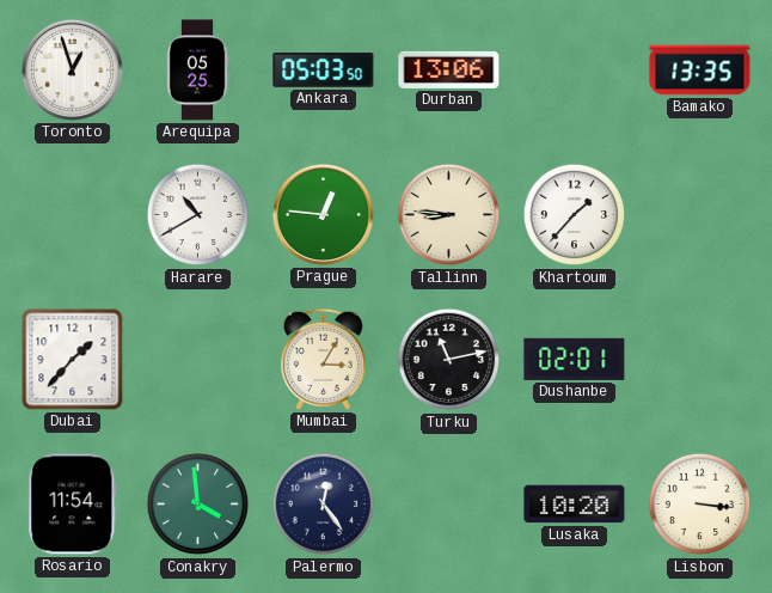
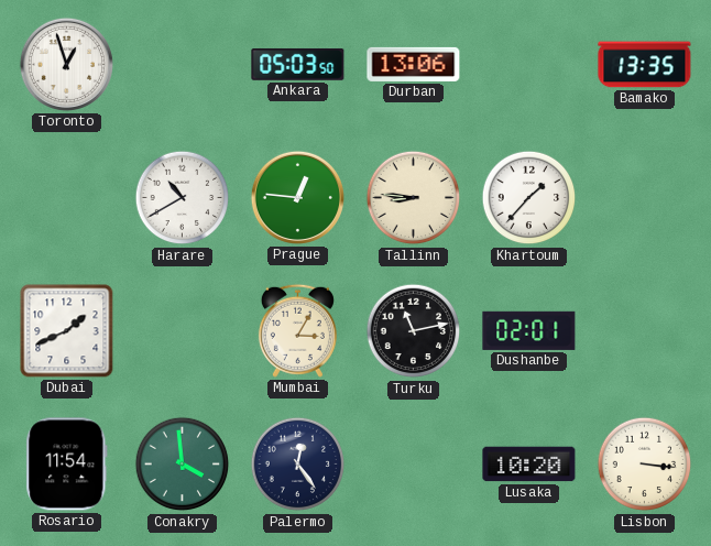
Arequipa: 05:25 -> none
Dubai: 1:37 -> 1:41
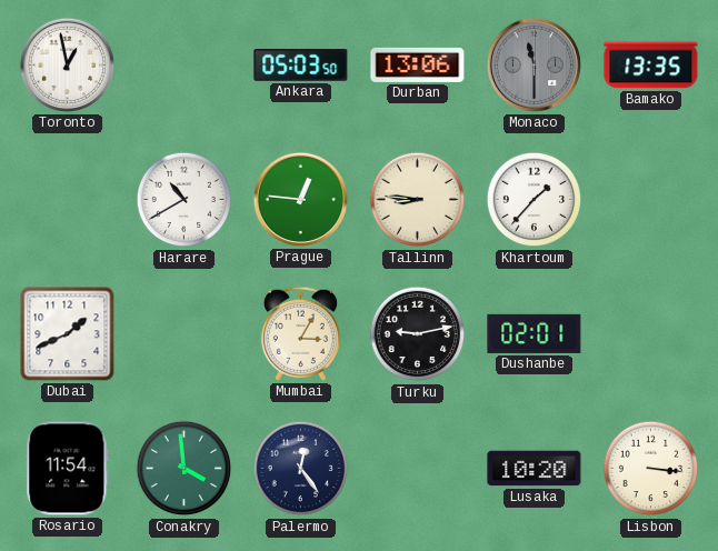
Toronto: 12:57 -> 12:58
Monaco: none -> 11:30
Turku: 11:13 -> 9:13
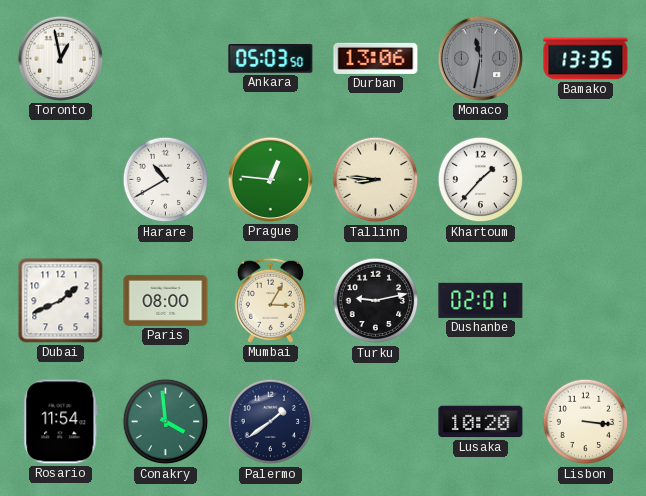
Monaco: 11:30 -> 11:32
Paris: none -> 08:00
Palermo: 12:24 -> 1:39
